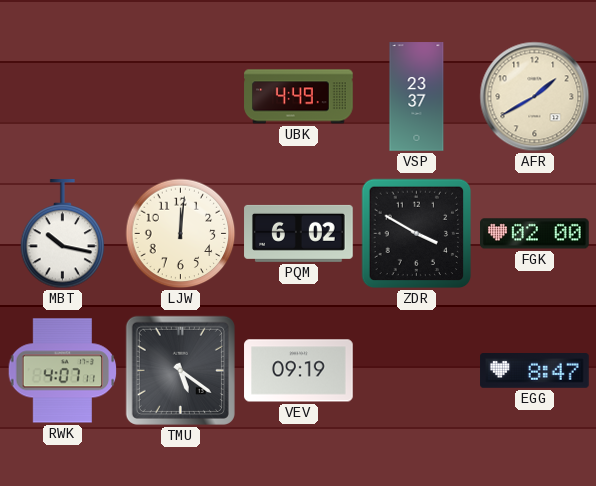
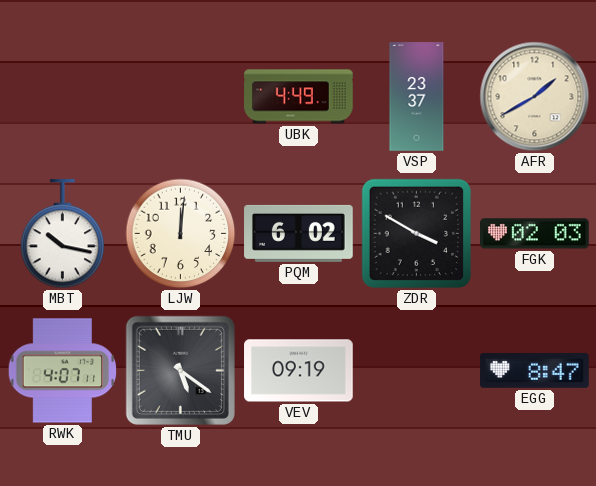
FGK: 02:00 -> 02:03
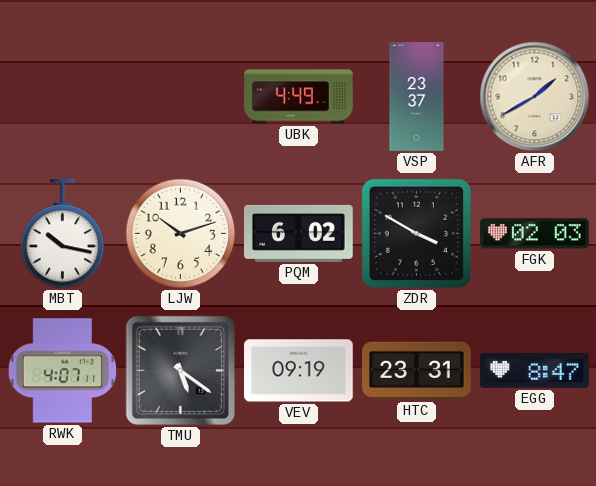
LJW: 12:01 -> 10:12
HTC: none -> 23:31
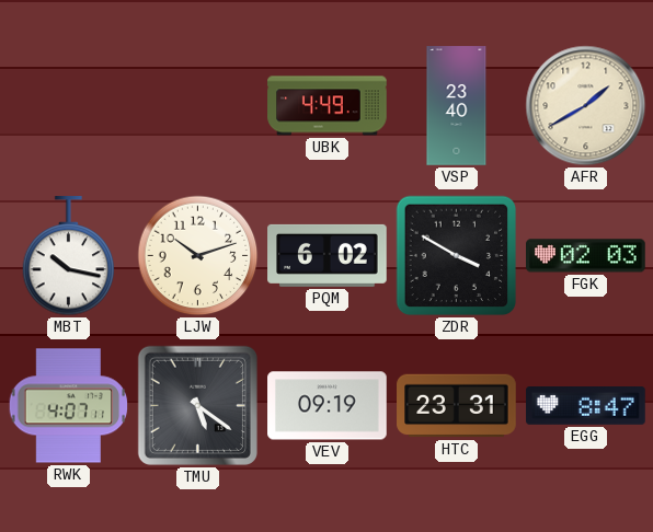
VSP: 23:37 -> 23:40
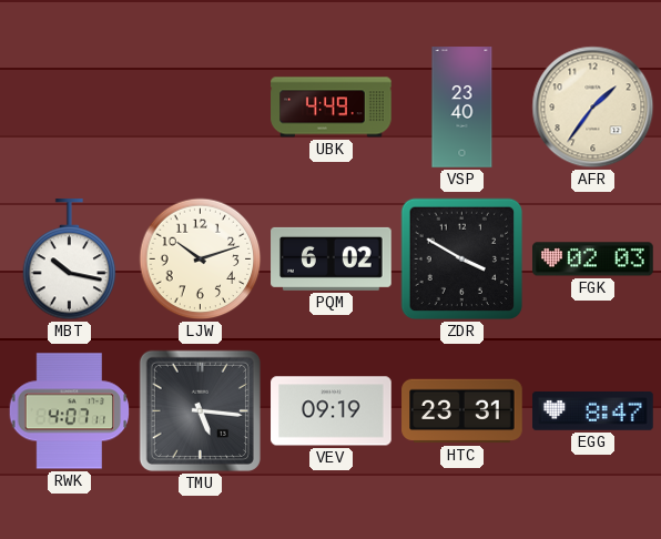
AFR: 1:40 -> 1:36
TMU: 5:21 -> 5:16
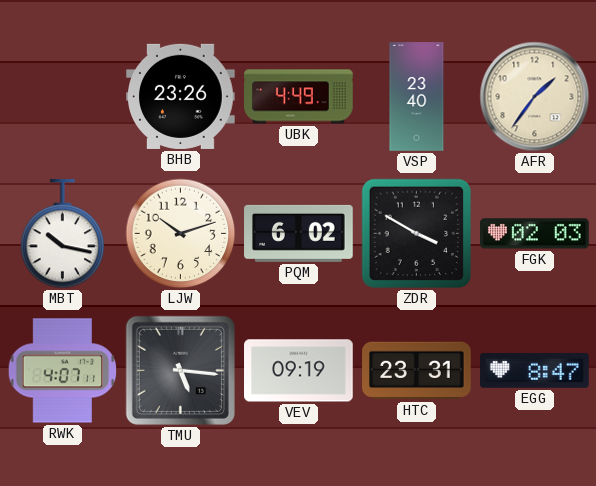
BHB: none -> 23:26
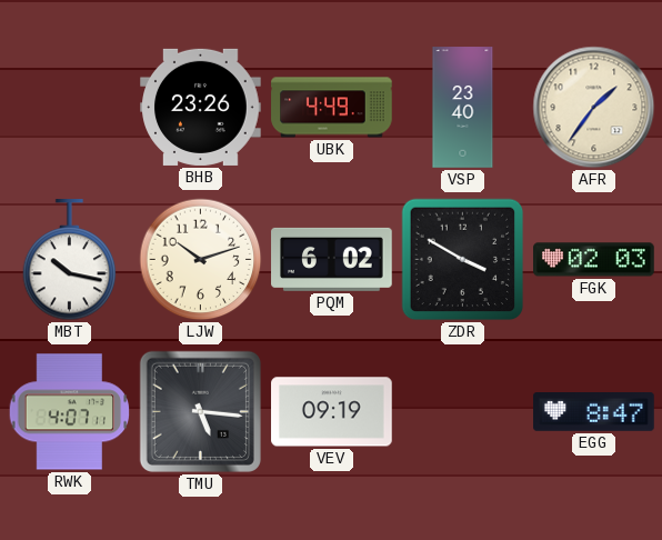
HTC: 23:31 -> none
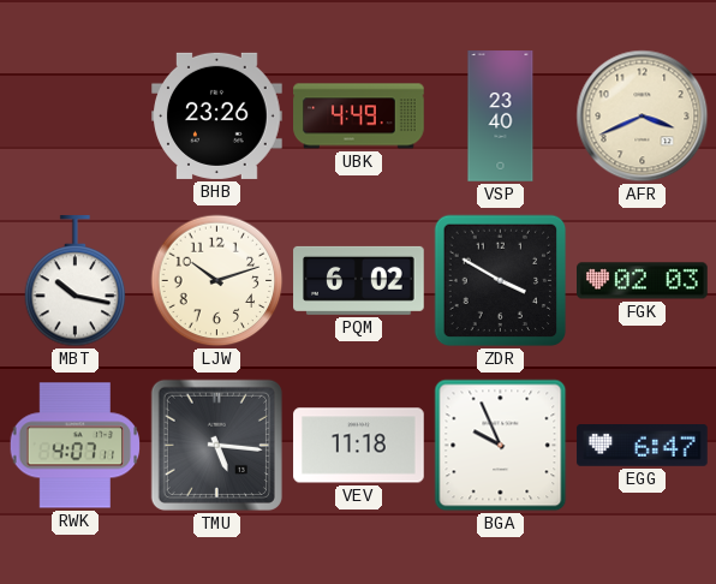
AFR: 1:36 -> 3:41
VEV: 09:19 -> 11:18
BGA: none -> 9:56
EGG: 8:47 -> 6:47
